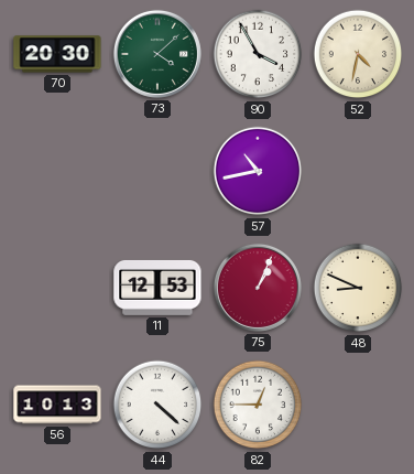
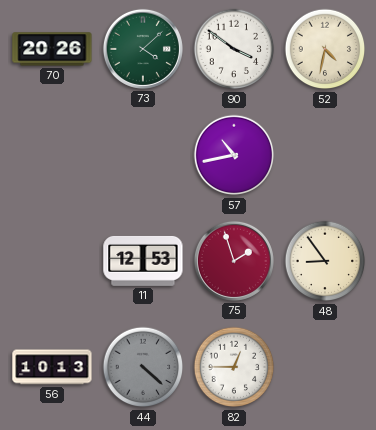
70: 20:30 -> 20:26
90: 3:55 -> 3:51
75: 1:04 -> 1:57
48: 8:49 -> 8:54
44 dial: white -> grey
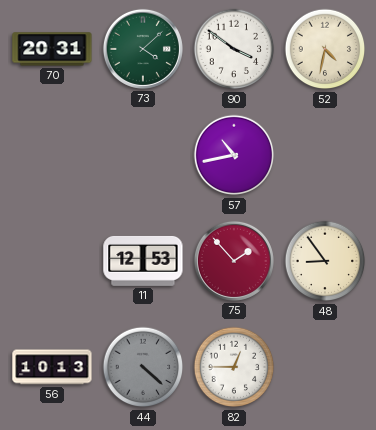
70: 20:26 -> 20:31
75: 1:57 -> 1:53
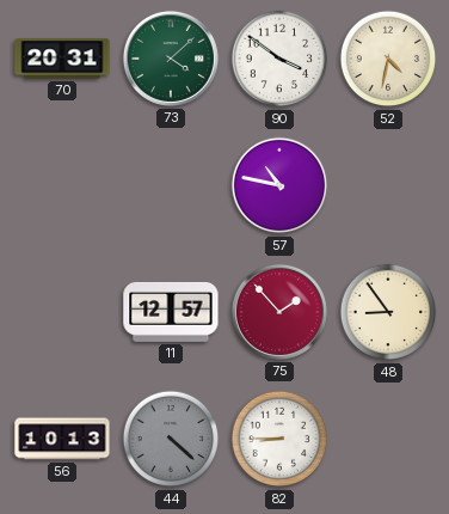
57: 10:43 -> 10:47
11: 12:53 -> 12:57
82: 12:45 -> 8:45
